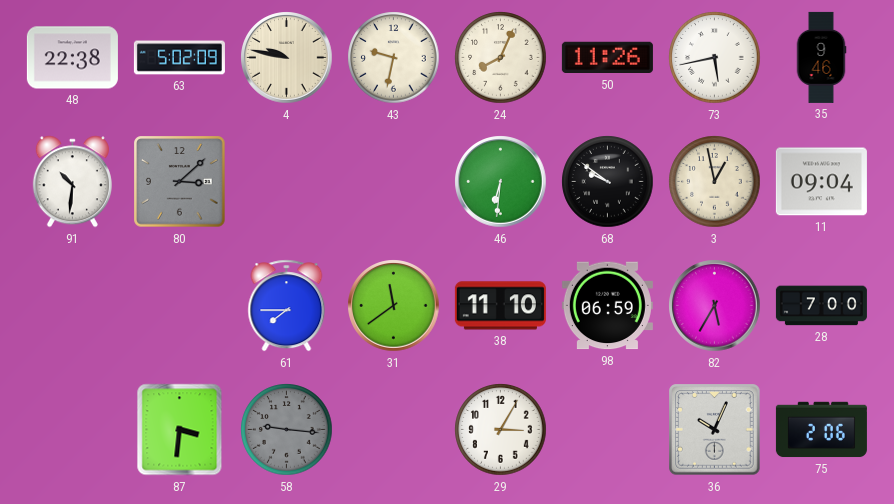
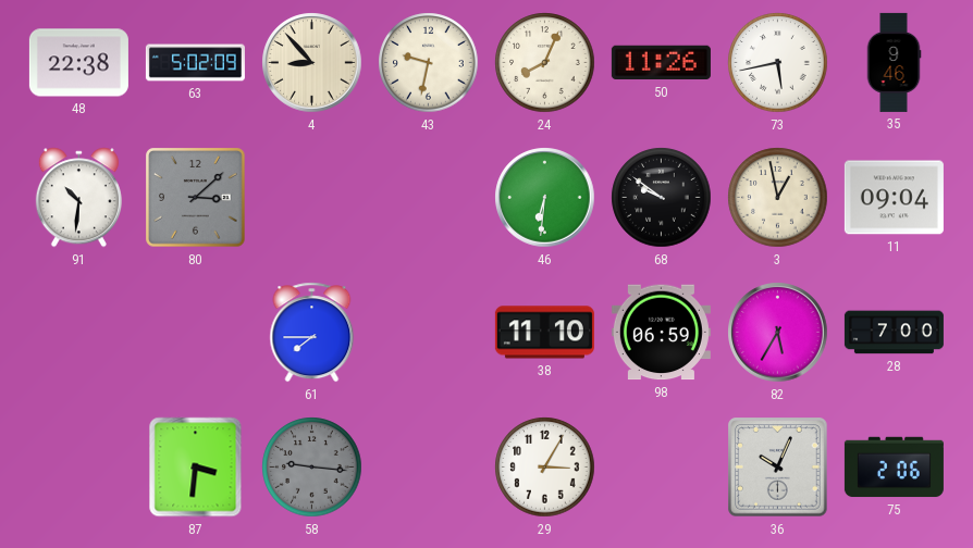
4: 9:47 -> 8:53
31: 11:39 -> none
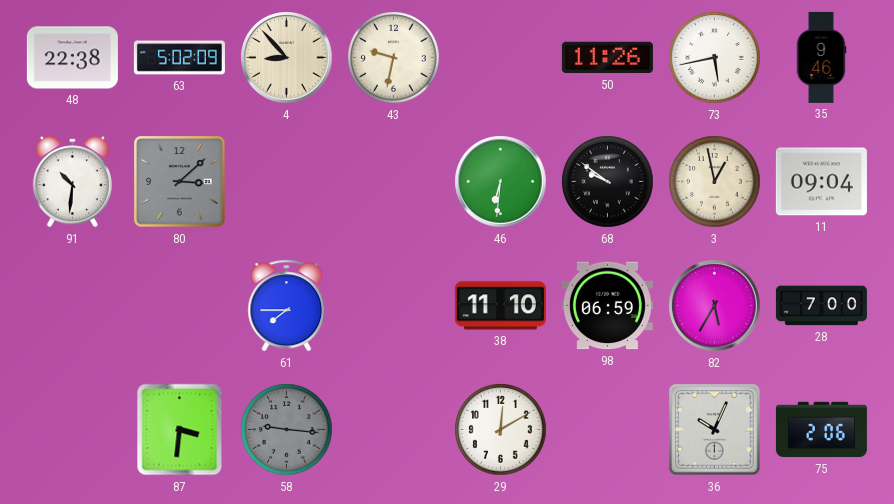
24: 8:04 -> none
29: 3:05 -> 12:10
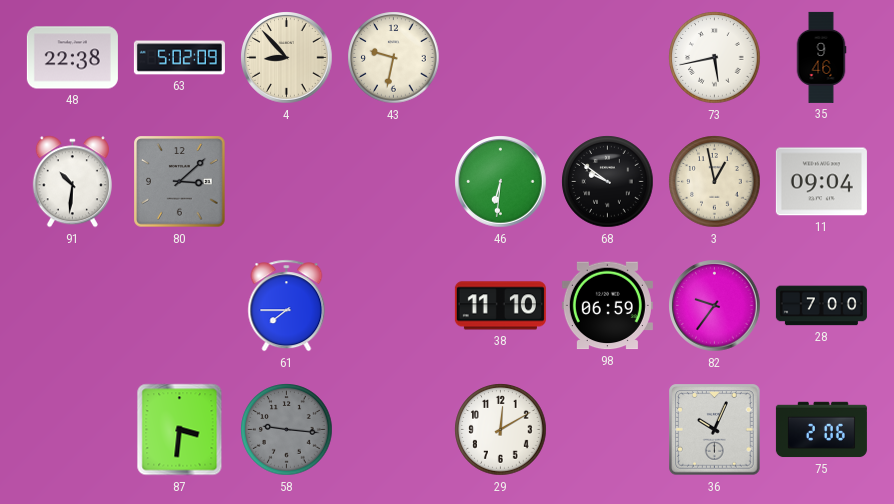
50: 11:26 -> none
82: 5:35 -> 9:36
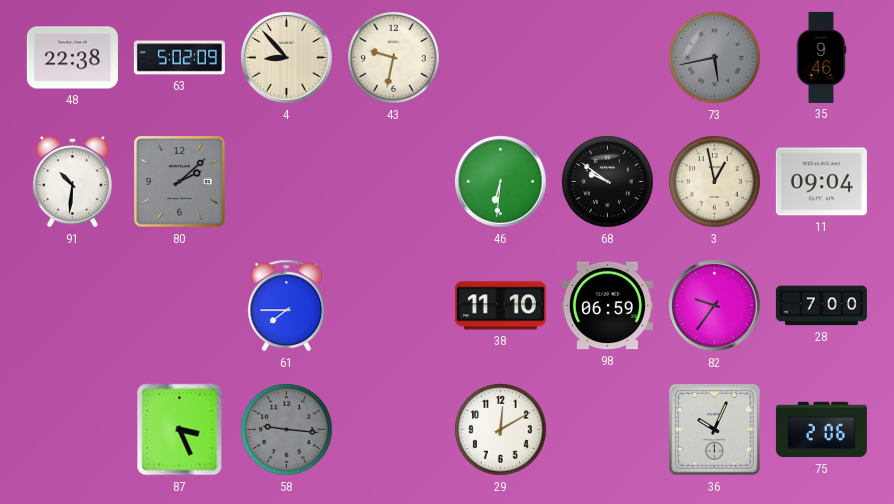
73 dial: white -> grey
80: 3:08 -> 2:08
87: 3:31 -> 3:26
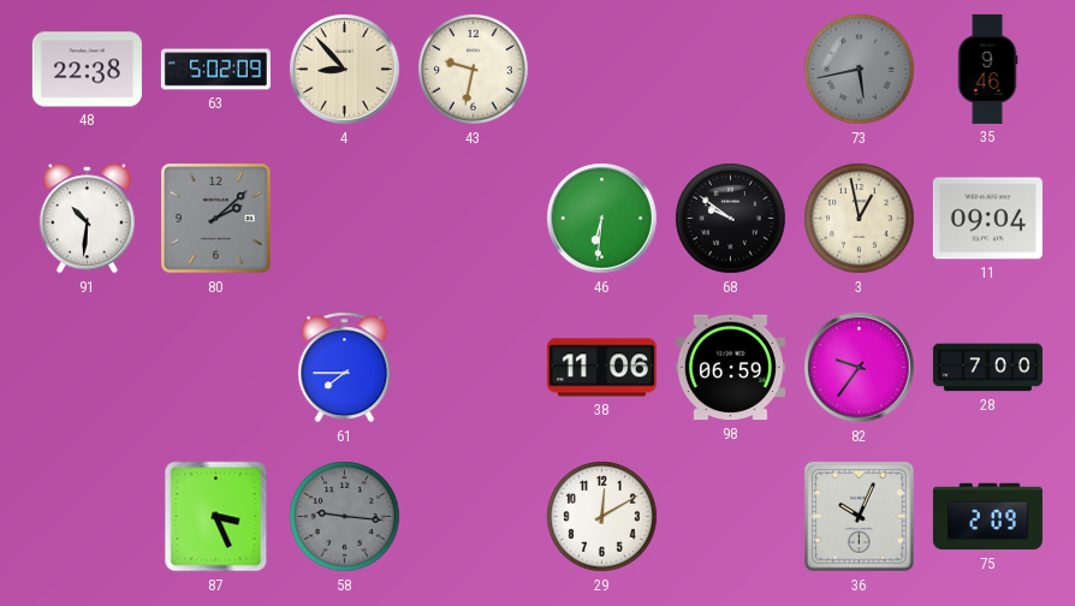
38: 11:10 -> 11:06
75: 2:06 -> 2:09
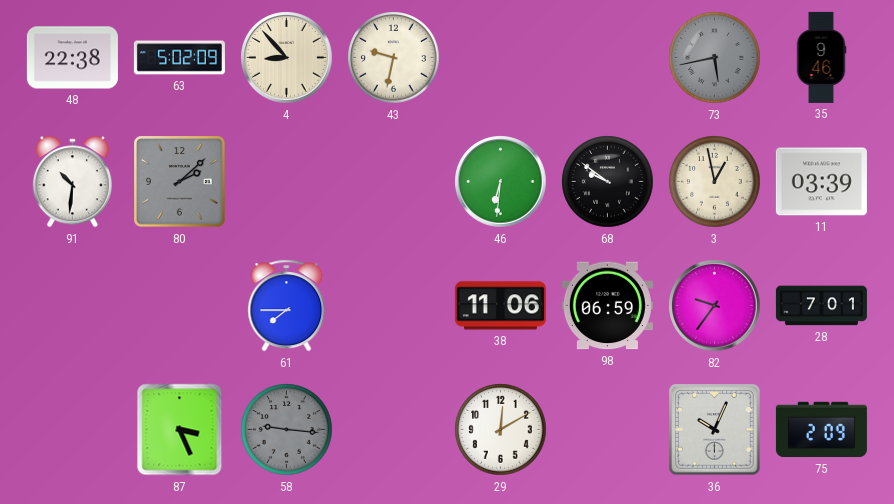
11: 09:04 -> 03:39
28: 7:00 -> 7:01
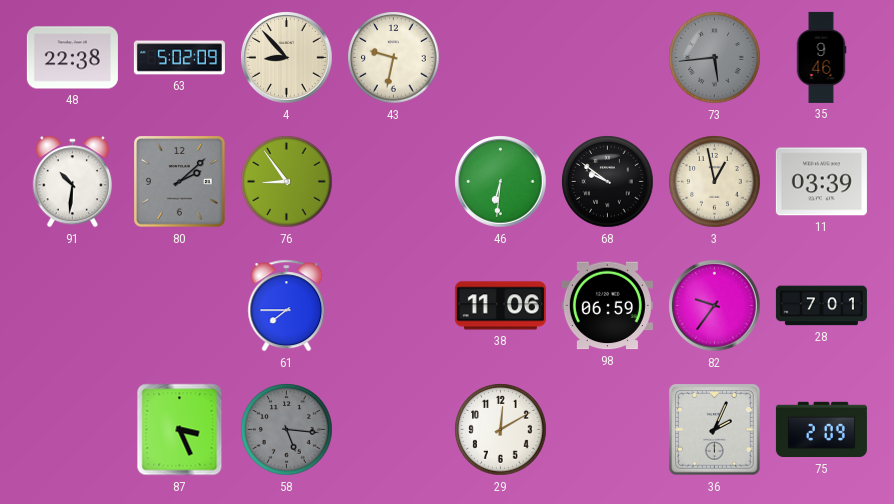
73: 5:43 -> 5:44
76: none -> 8:54
58: 9:16 -> 5:16
36: 10:04 -> 2:04
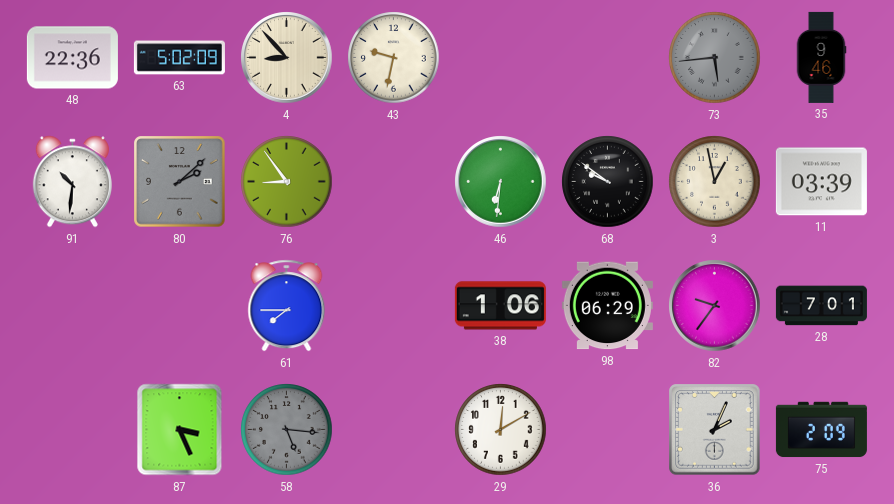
48: 22:38 -> 22:36
38: 11:06 -> 1:06
98: 06:59 -> 06:29
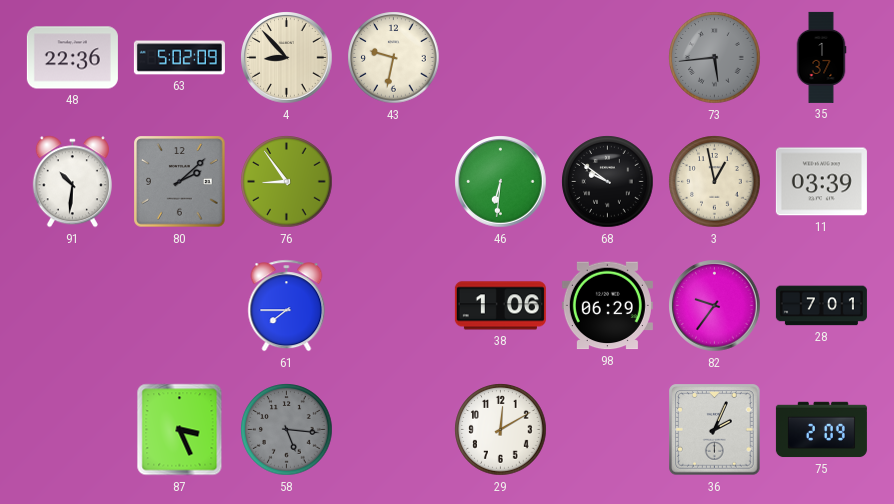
35: 9:46 -> 1:37
